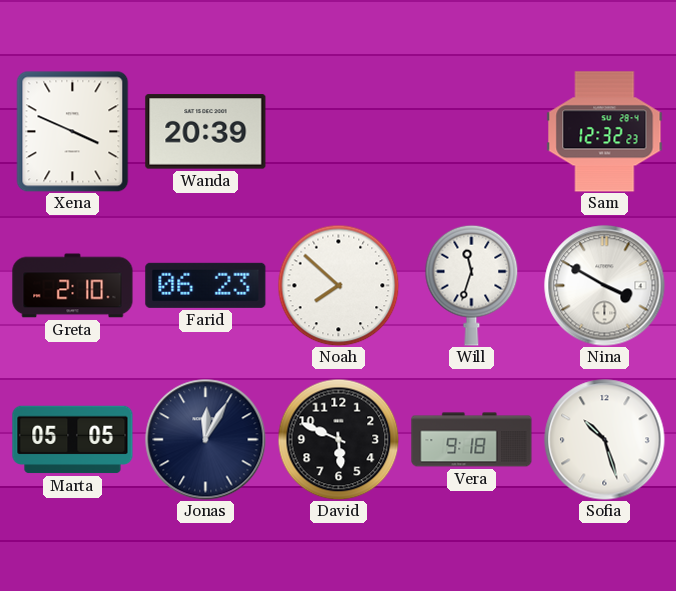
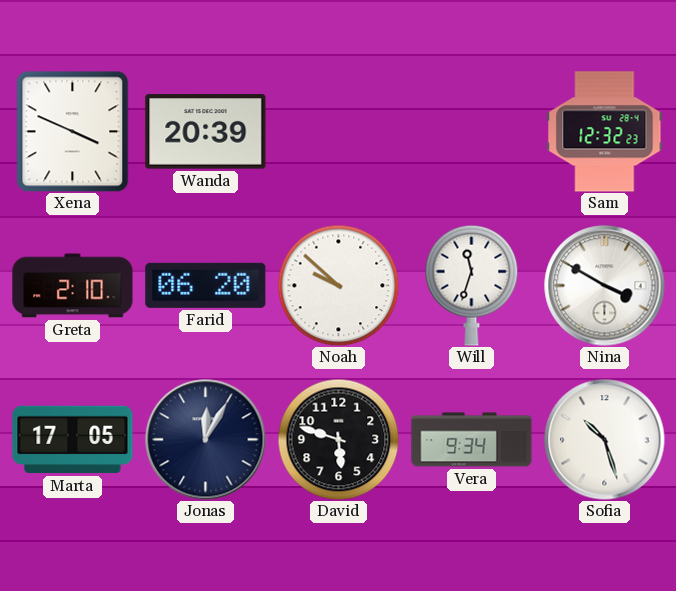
Farid: 06:23 -> 06:20
Noah: 7:52 -> 9:52
Marta: 05:05 -> 17:05
David: 5:49 -> 5:48
Vera: 9:18 -> 9:34
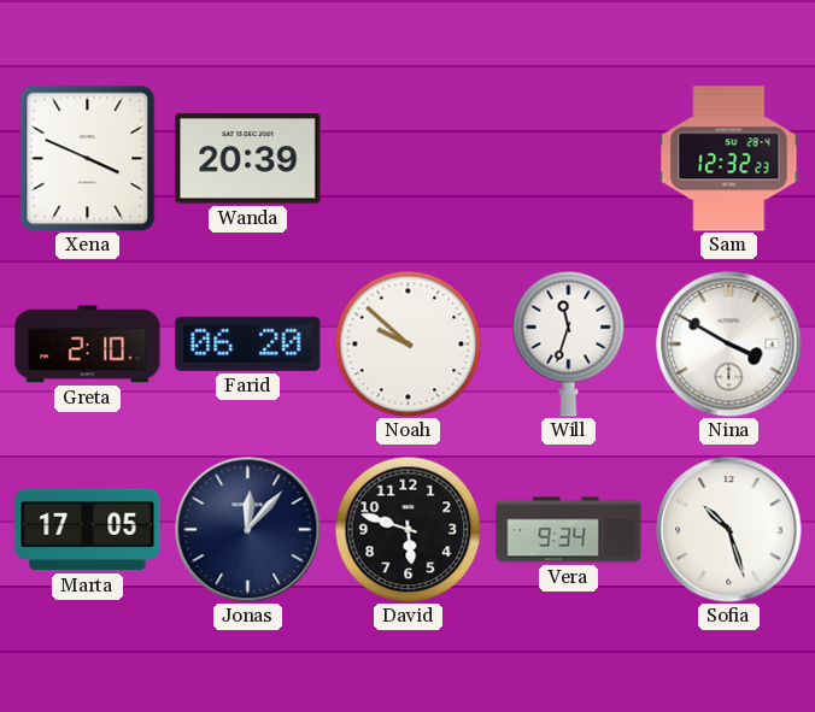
Jonas: 12:05 -> 12:07
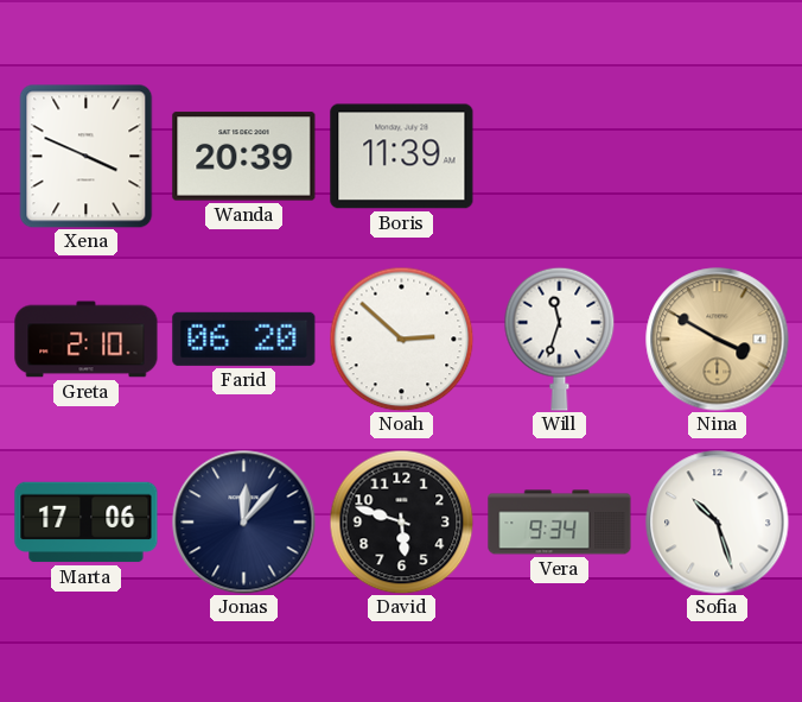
Boris: none -> 11:39
Sam: 12:32 -> none
Noah: 9:52 -> 2:52
Nina dial: white -> champagne
Marta: 17:05 -> 17:06
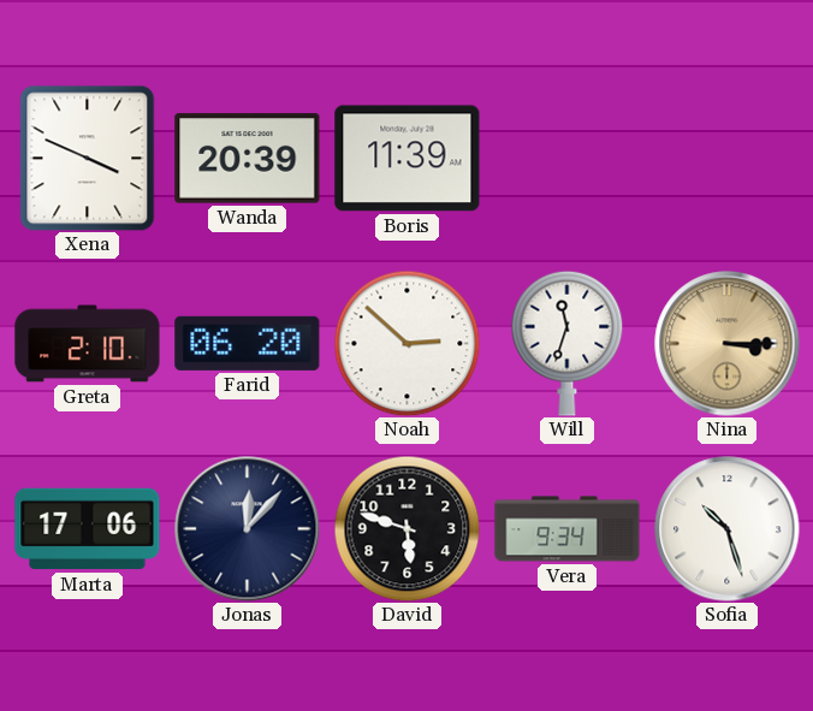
Nina: 3:50 -> 3:15
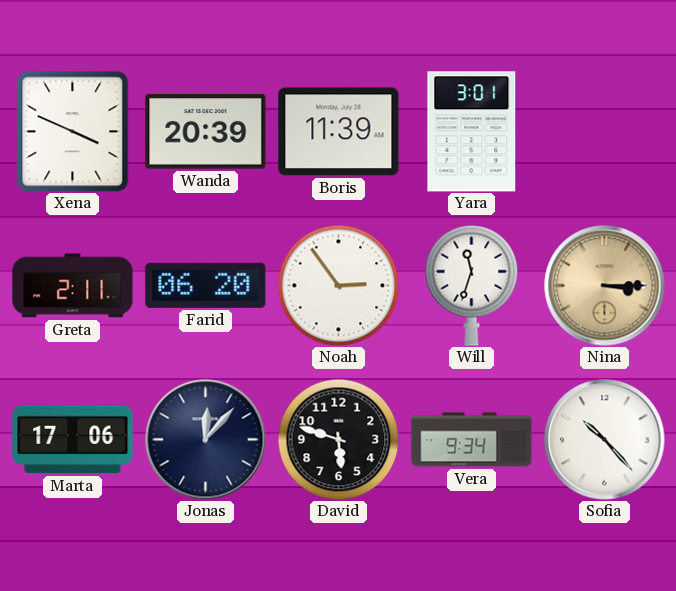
Yara: none -> 3:01
Greta: 2:10 -> 2:11
Noah: 2:52 -> 2:54
Sofia: 10:27 -> 10:23
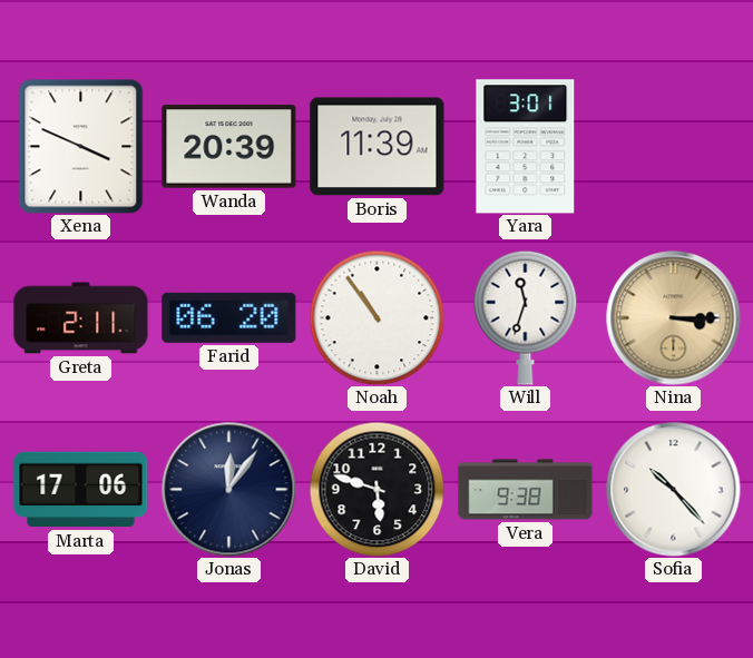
Noah: 2:54 -> 10:54
Jonas: 12:07 -> 12:06
Vera: 9:34 -> 9:38
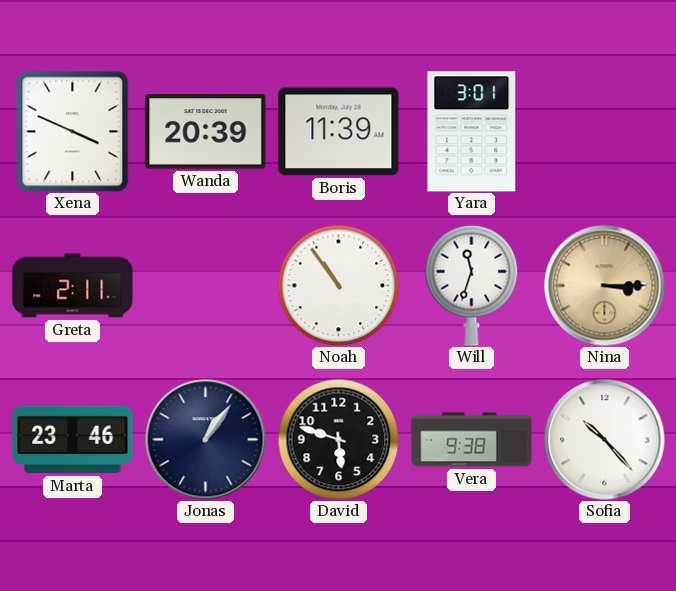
Farid: 06:20 -> none
Marta: 17:06 -> 23:46
Jonas: 12:06 -> 1:06
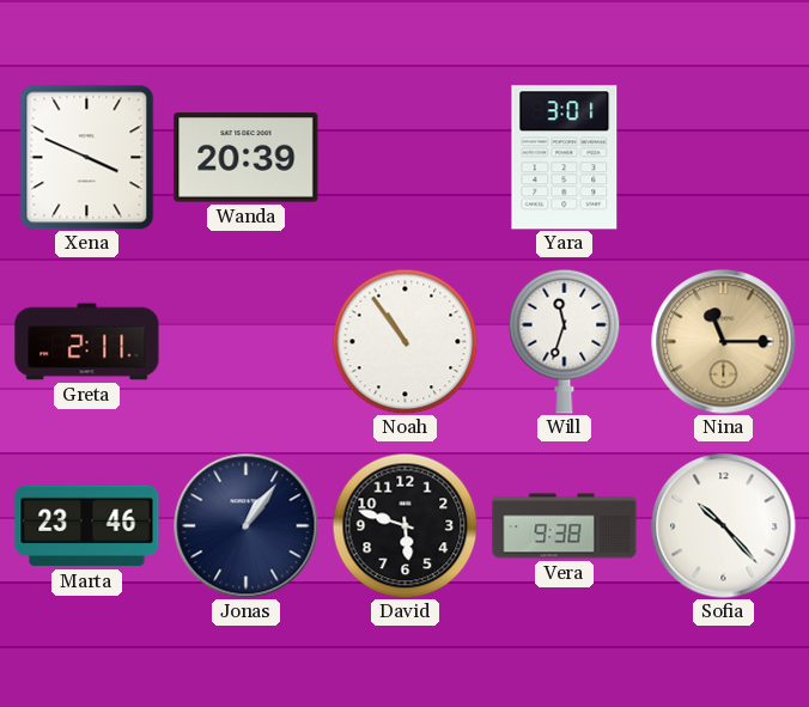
Boris: 11:39 -> none
Nina: 3:15 -> 11:15
